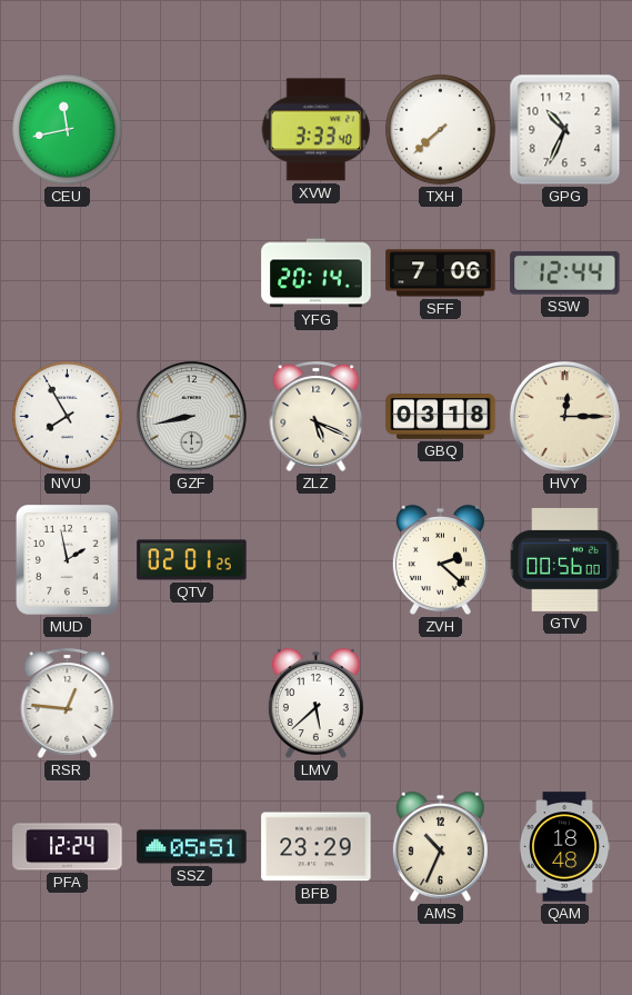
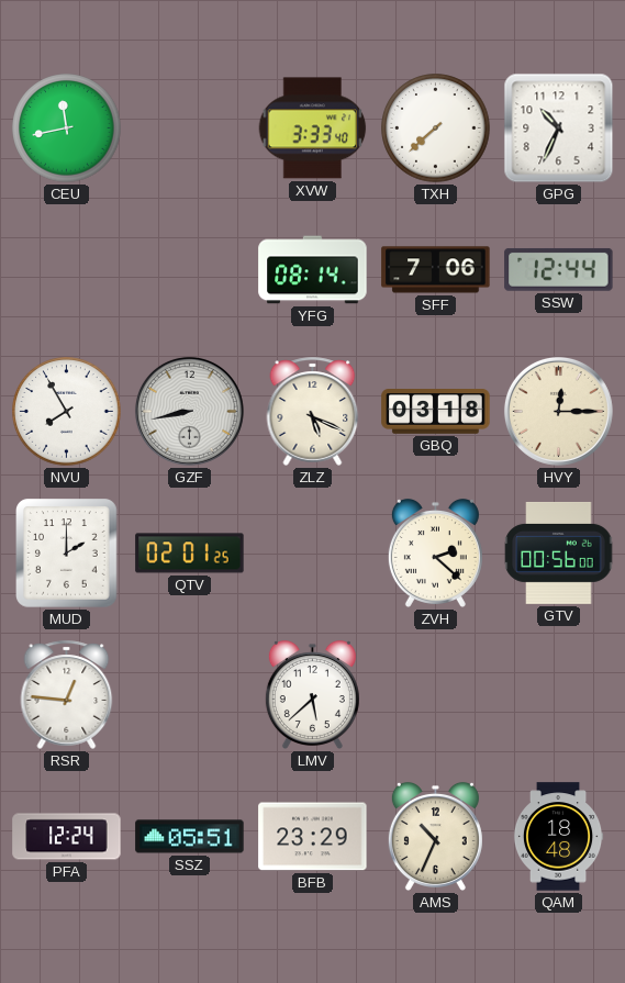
YFG: 20:14 -> 08:14
MUD: 1:58 -> 2:00
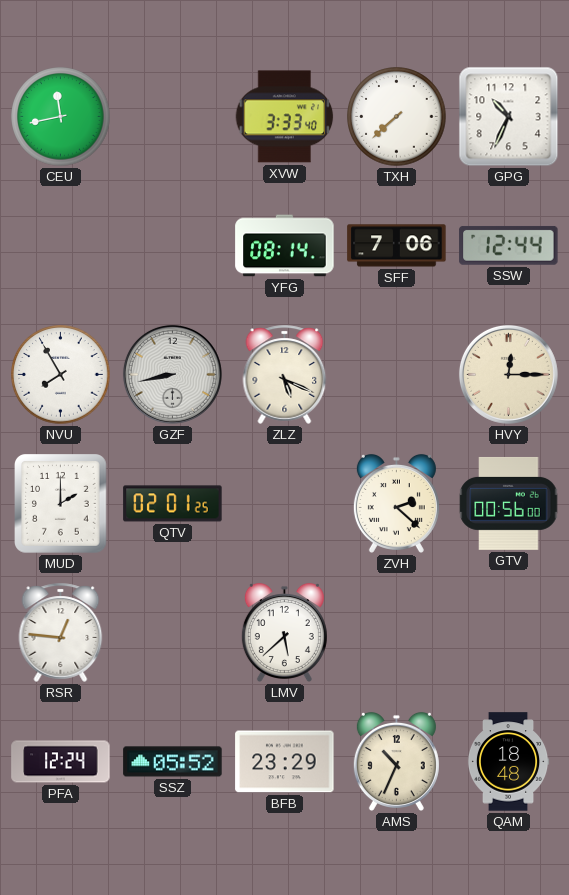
GBQ: 03:18 -> none
SSZ: 05:51 -> 05:52
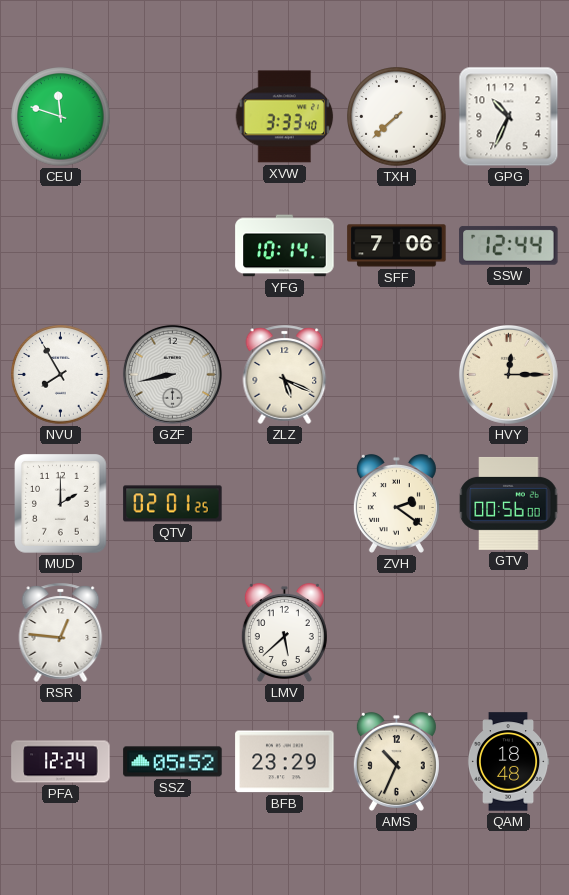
CEU: 11:43 -> 11:48
YFG: 08:14 -> 10:14
ZVH: 2:22 -> 2:21
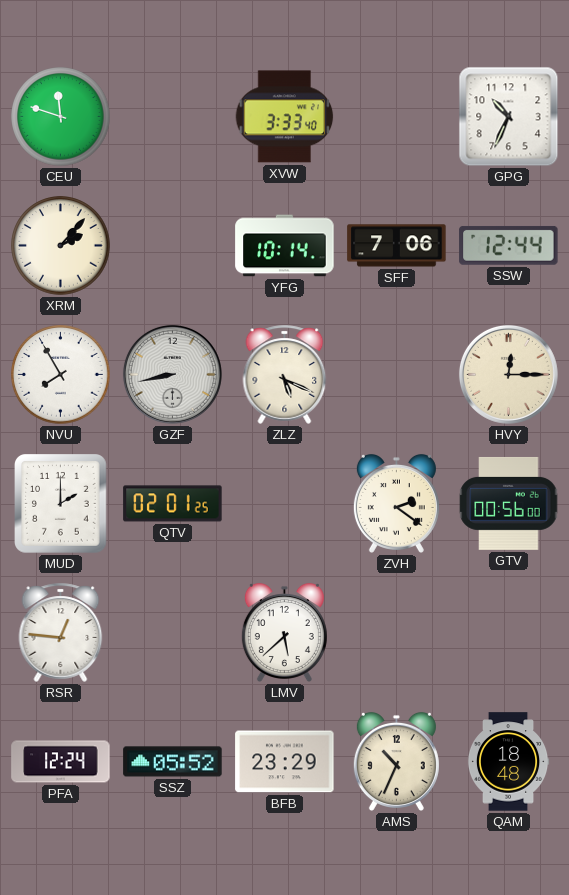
TXH: 7:38 -> none
XRM: none -> 2:07
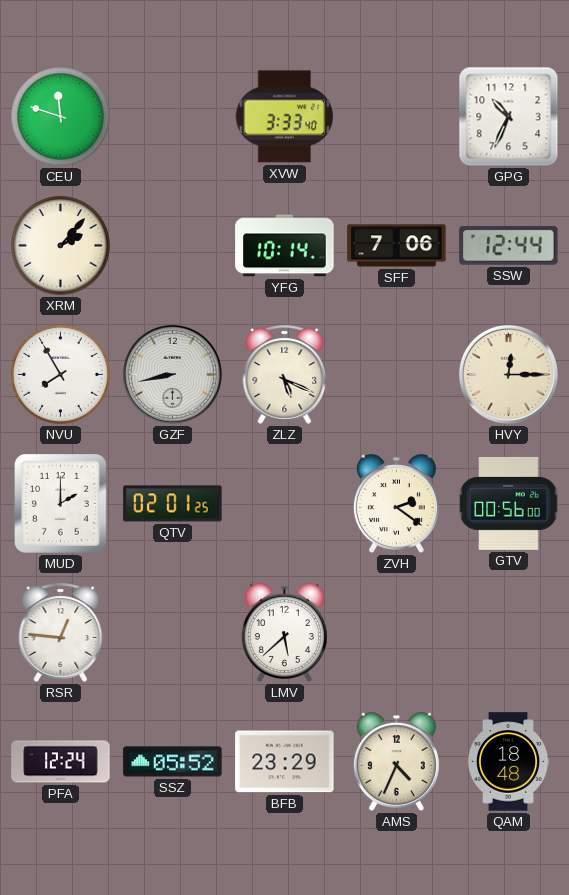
AMS: 10:34 -> 4:34
